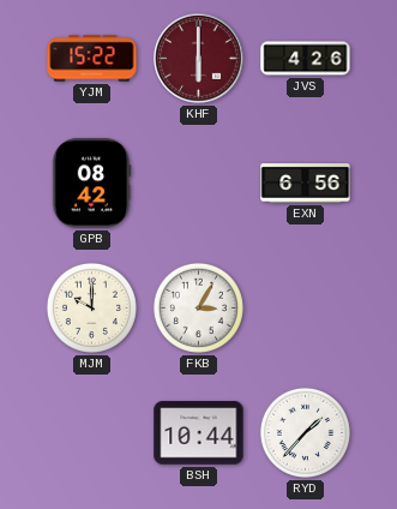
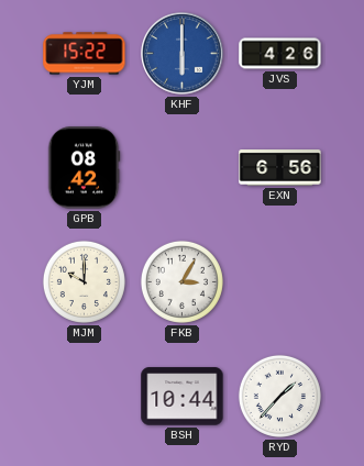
KHF dial: burgundy -> blue
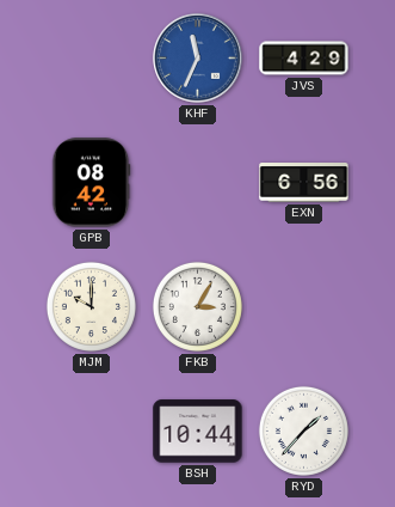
YJM: 15:22 -> none
KHF: 6:00 -> 11:34
JVS: 4:26 -> 4:29
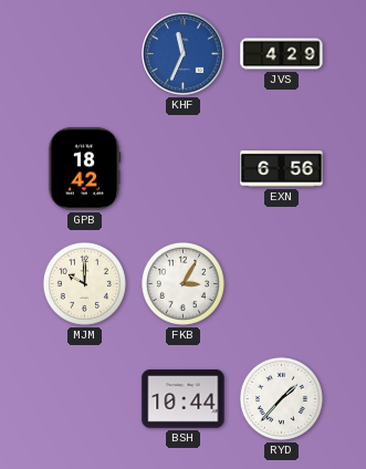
GPB: 08:42 -> 18:42
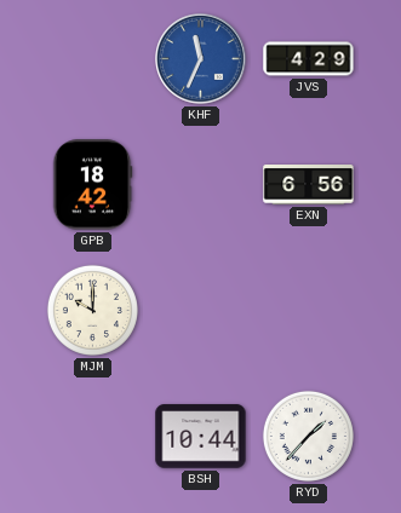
FKB: 3:05 -> none
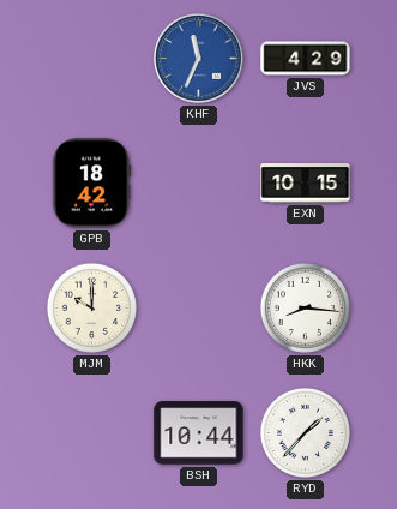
EXN: 6:56 -> 10:15
HKK: none -> 8:16
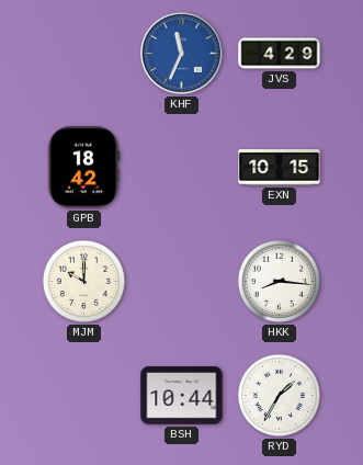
RYD: 1:37 -> 1:35
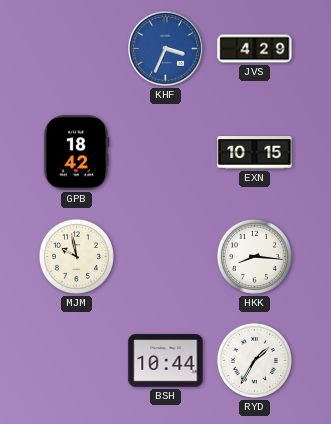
KHF: 11:34 -> 3:34
MJM: 10:00 -> 9:58
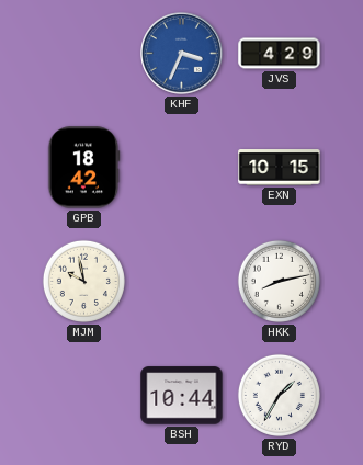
HKK: 8:16 -> 8:13
